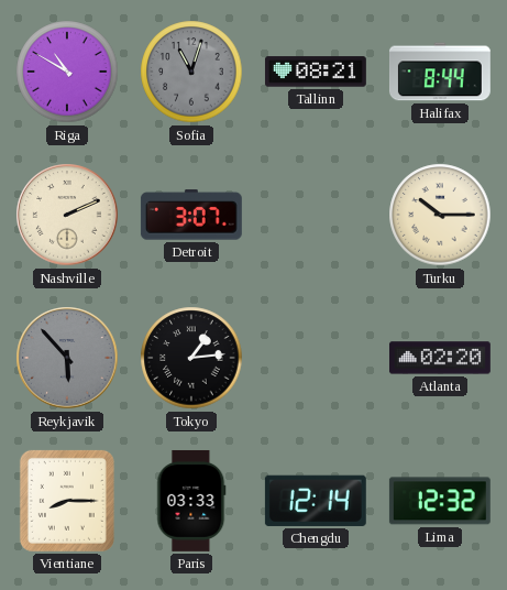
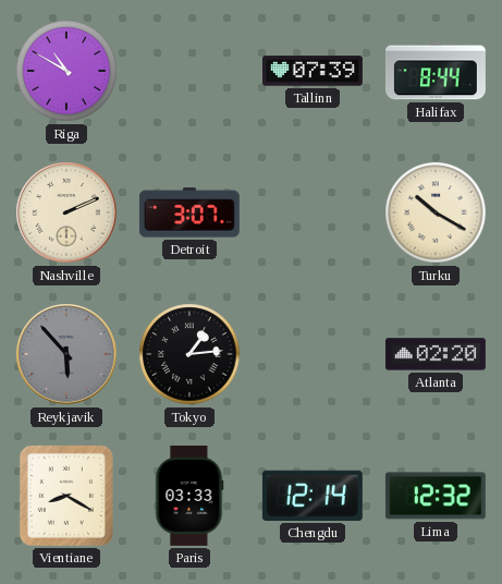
Sofia: 11:03 -> none
Tallinn: 08:21 -> 07:39
Turku: 10:15 -> 10:20
Vientiane: 8:15 -> 8:20
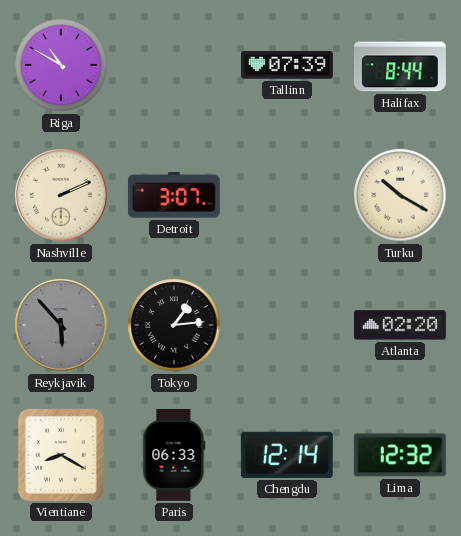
Paris: 03:33 -> 06:33
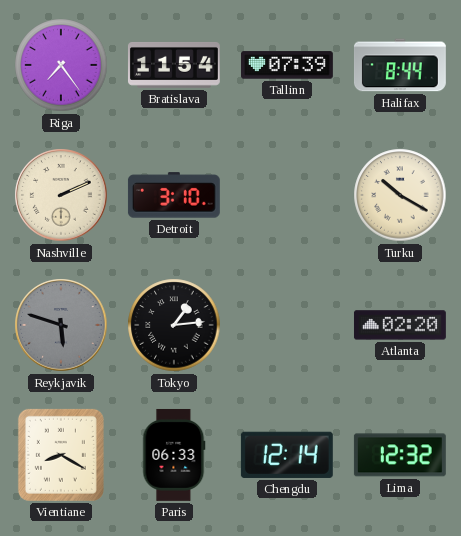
Riga: 10:50 -> 7:24
Bratislava: none -> 11:54
Detroit: 3:07 -> 3:10
Reykjavik: 5:53 -> 5:48
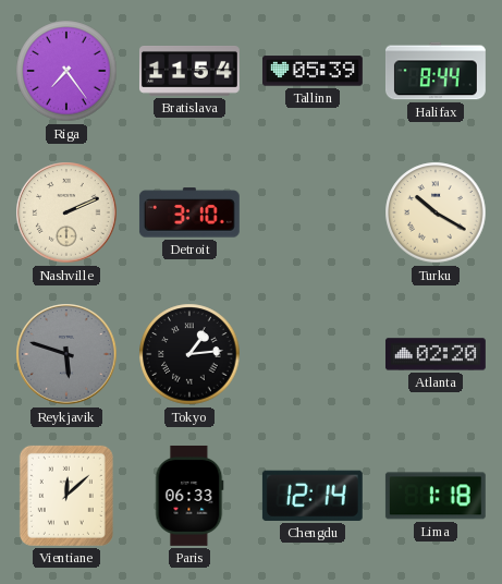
Tallinn: 07:39 -> 05:39
Vientiane: 8:20 -> 12:08
Lima: 12:32 -> 1:18
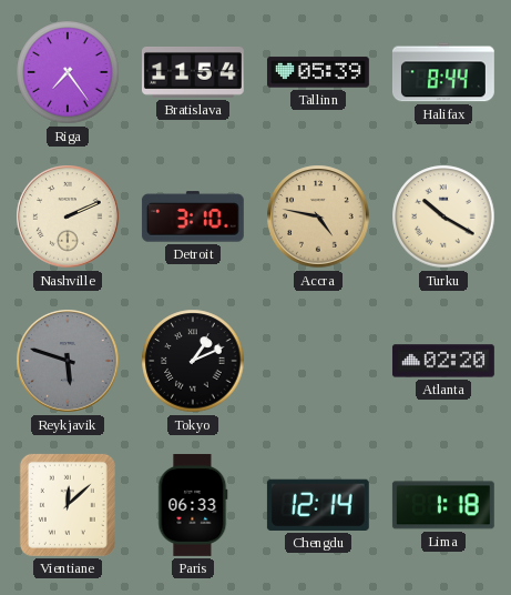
Accra: none -> 4:47
Tokyo: 1:14 -> 1:11
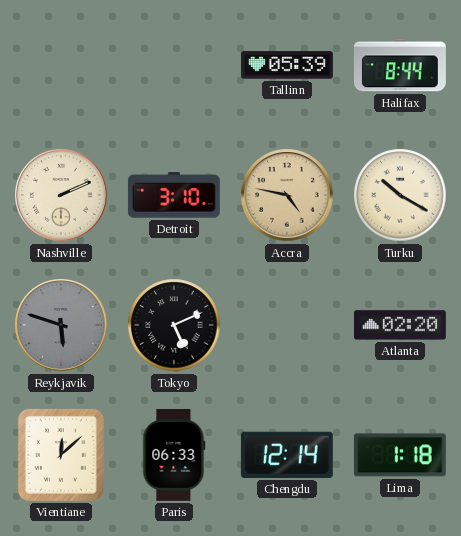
Riga: 7:24 -> none
Bratislava: 11:54 -> none
Tokyo: 1:11 -> 5:11
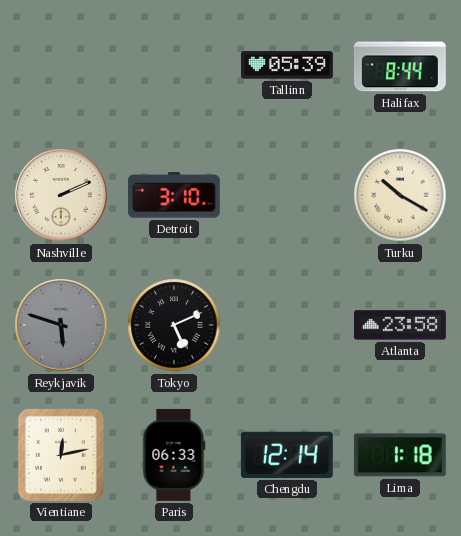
Accra: 4:47 -> none
Atlanta: 02:20 -> 23:58
Vientiane: 12:08 -> 12:13
